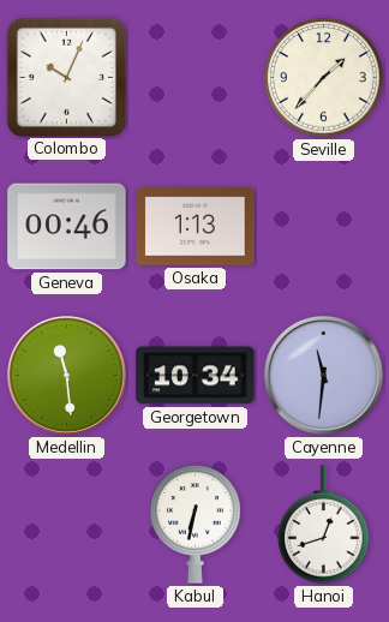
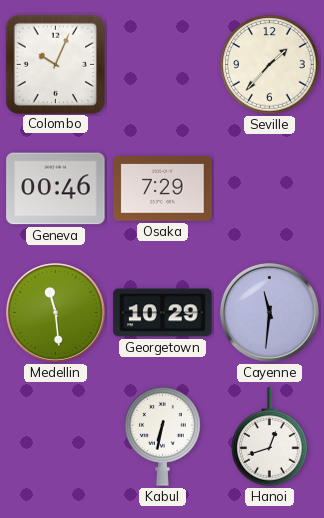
Osaka: 1:13 -> 7:29
Georgetown: 10:34 -> 10:29
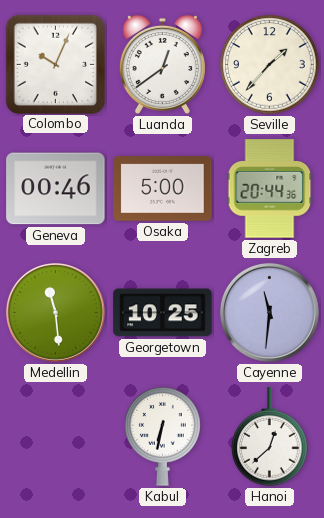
Luanda: none -> 12:39
Osaka: 7:29 -> 5:00
Zagreb: none -> 20:44
Georgetown: 10:29 -> 10:25
Hanoi: 12:42 -> 12:38
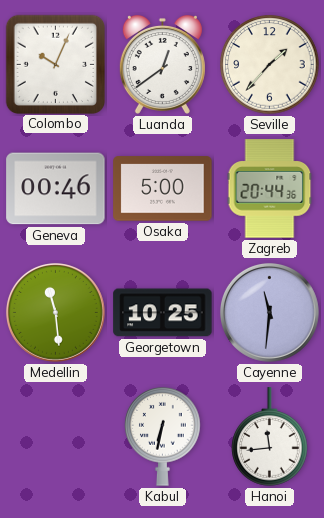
Hanoi: 12:38 -> 11:44
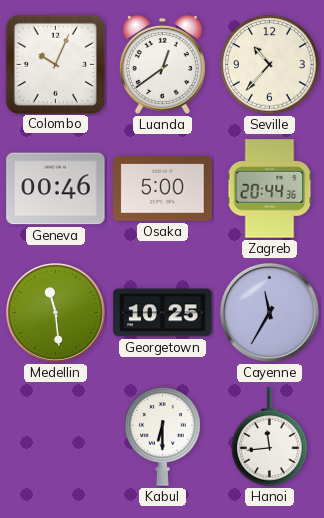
Seville: 1:37 -> 10:37
Cayenne: 11:31 -> 11:35
Kabul: 6:32 -> 6:30
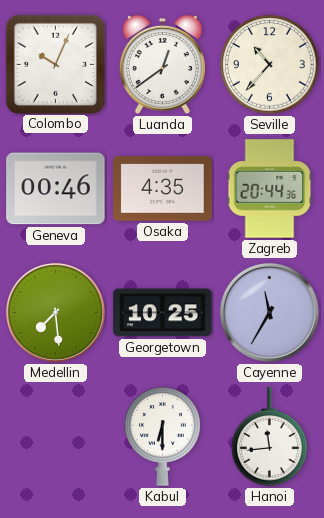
Osaka: 5:00 -> 4:35
Medellin: 11:29 -> 7:29
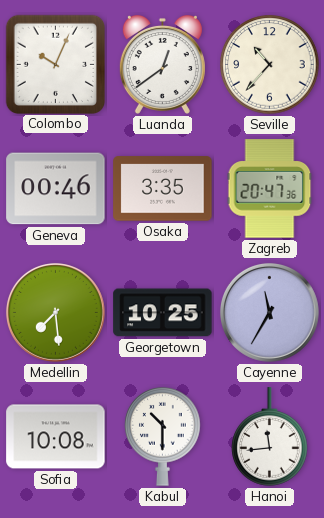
Osaka: 4:35 -> 3:35
Zagreb: 20:44 -> 20:47
Sofia: none -> 10:08
Kabul: 6:30 -> 10:30
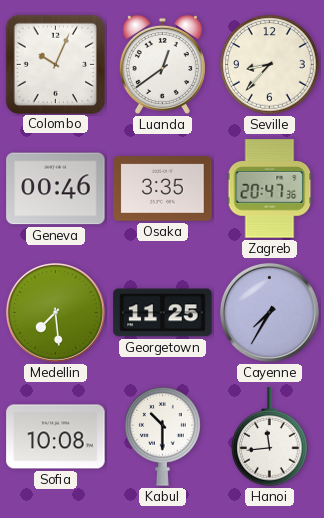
Seville: 10:37 -> 8:37
Georgetown: 10:25 -> 11:25
Cayenne: 11:35 -> 7:35
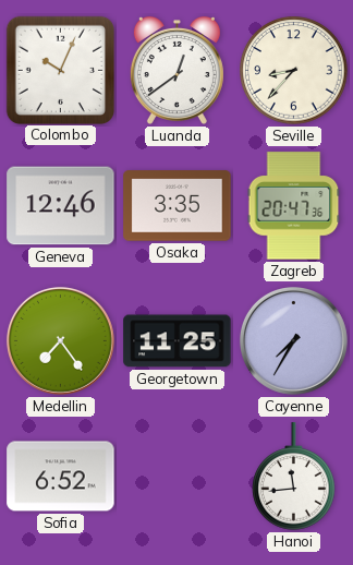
Geneva: 00:46 -> 12:46
Medellin: 7:29 -> 7:24
Sofia: 10:08 -> 6:52
Kabul: 10:30 -> none
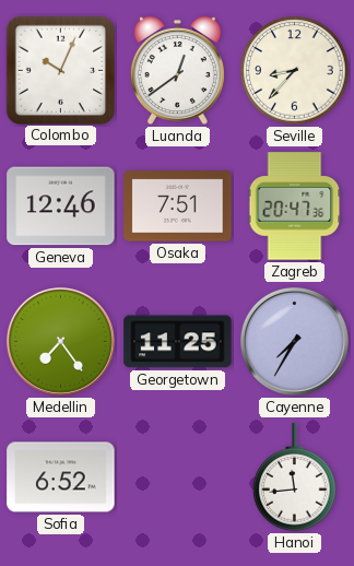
Osaka: 3:35 -> 7:51
